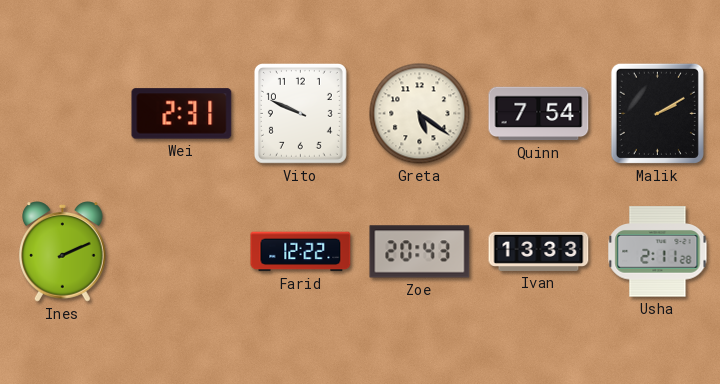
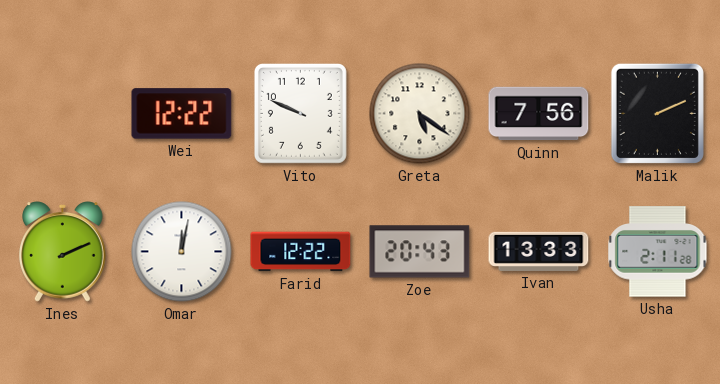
Wei: 2:31 -> 12:22
Quinn: 7:54 -> 7:56
Malik: 2:10 -> 2:11
Omar: none -> 12:02
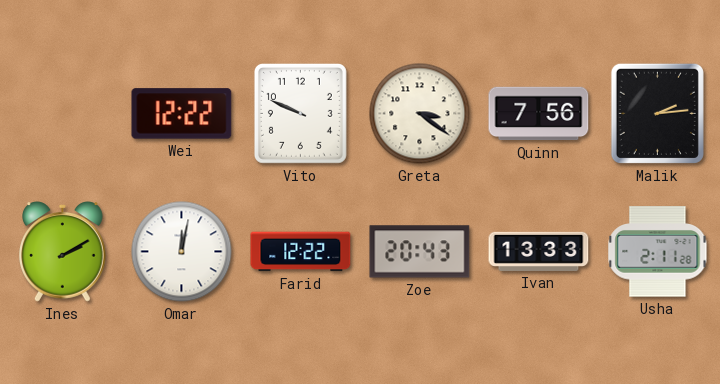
Greta: 5:21 -> 3:21
Malik: 2:11 -> 2:14
Ines: 2:11 -> 2:10
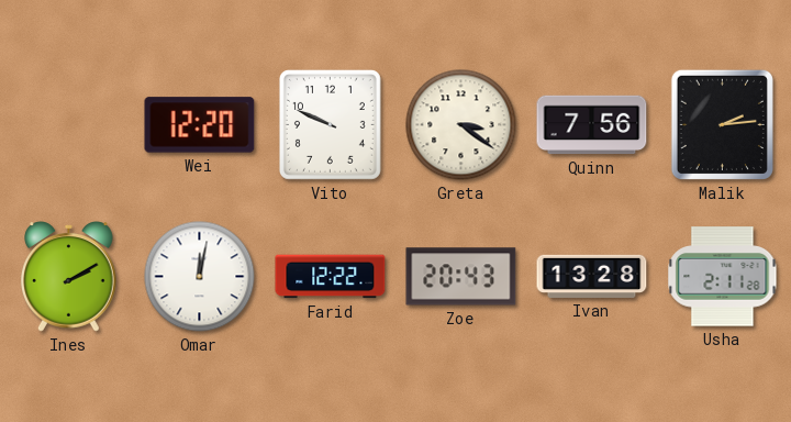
Wei: 12:22 -> 12:20
Ivan: 13:33 -> 13:28
